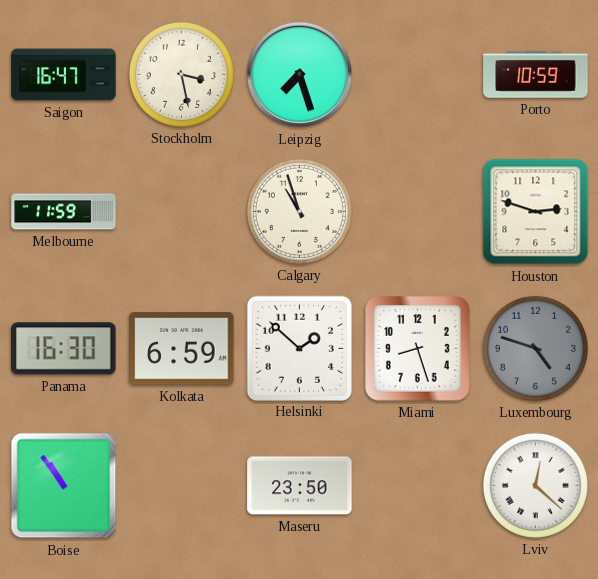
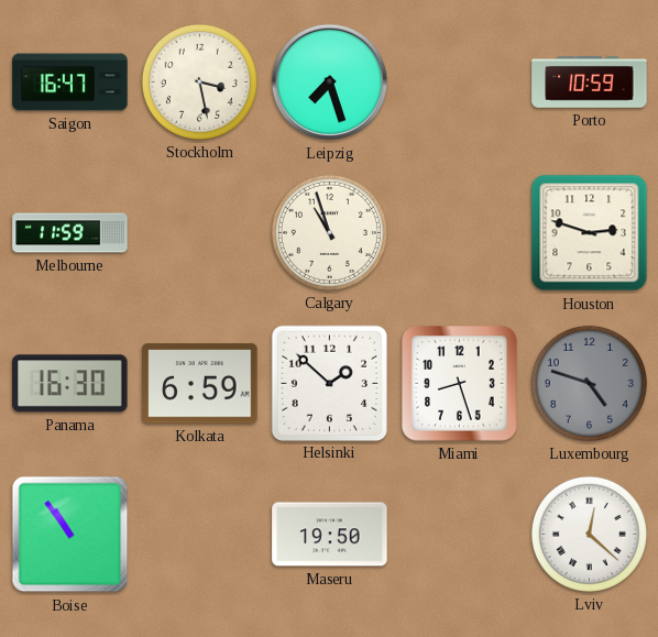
Maseru: 23:50 -> 19:50
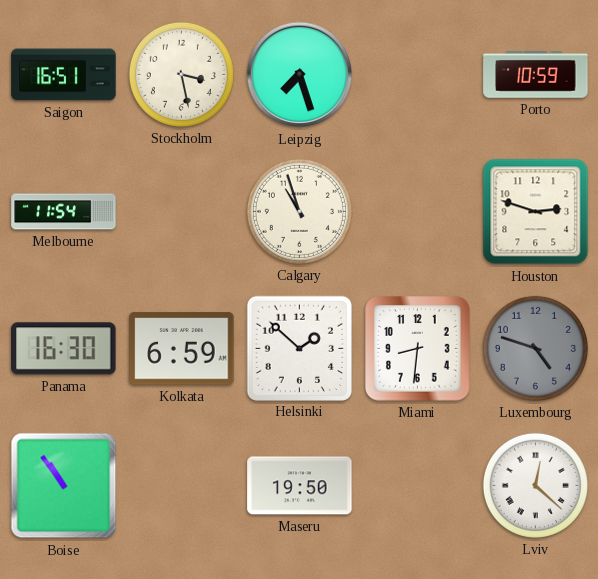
Saigon: 16:47 -> 16:51
Melbourne: 11:59 -> 11:54
Miami: 8:27 -> 8:31
